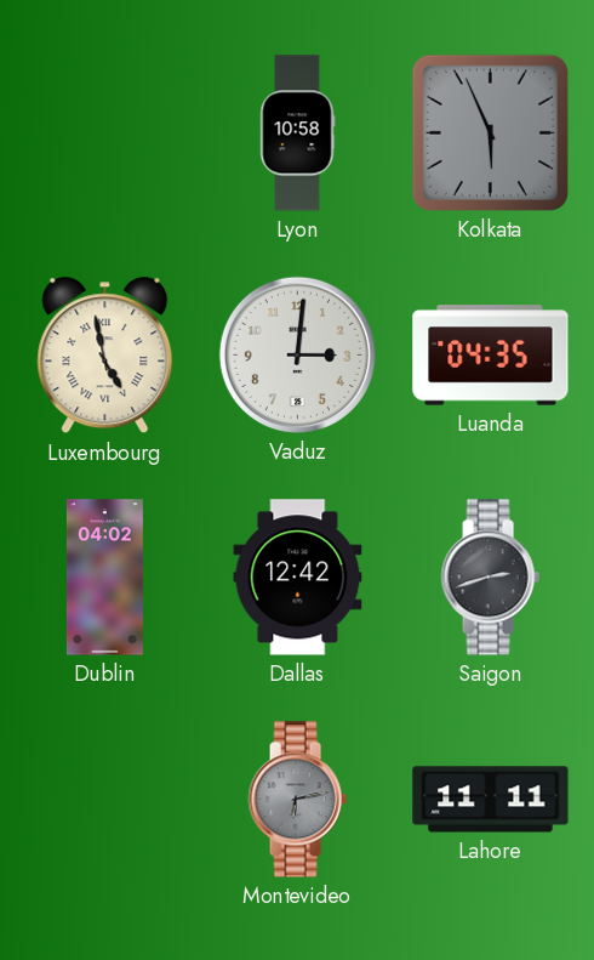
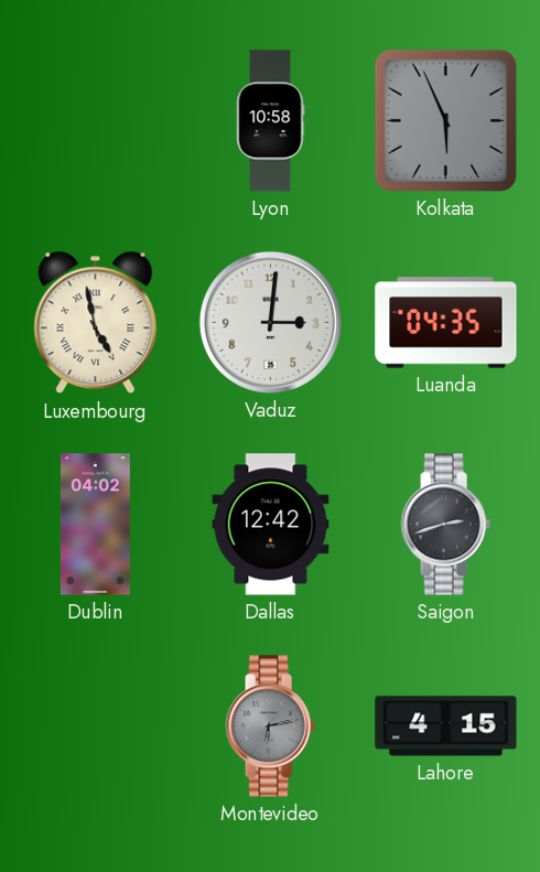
Lahore: 11:11 -> 4:15
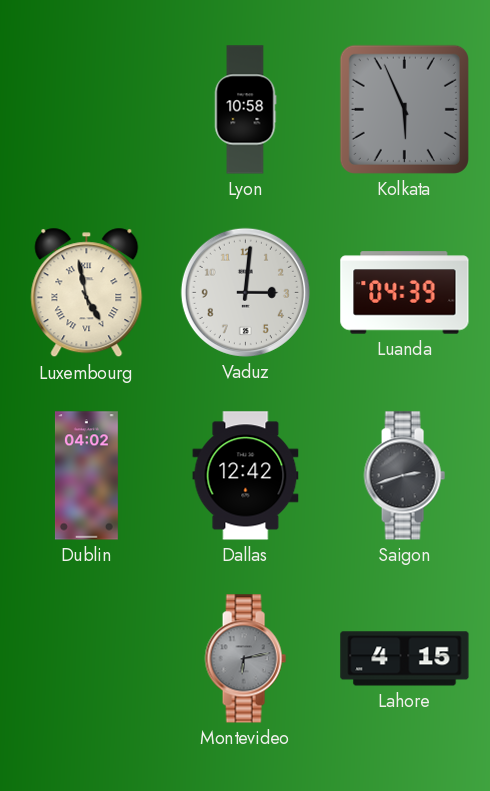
Luanda: 04:35 -> 04:39
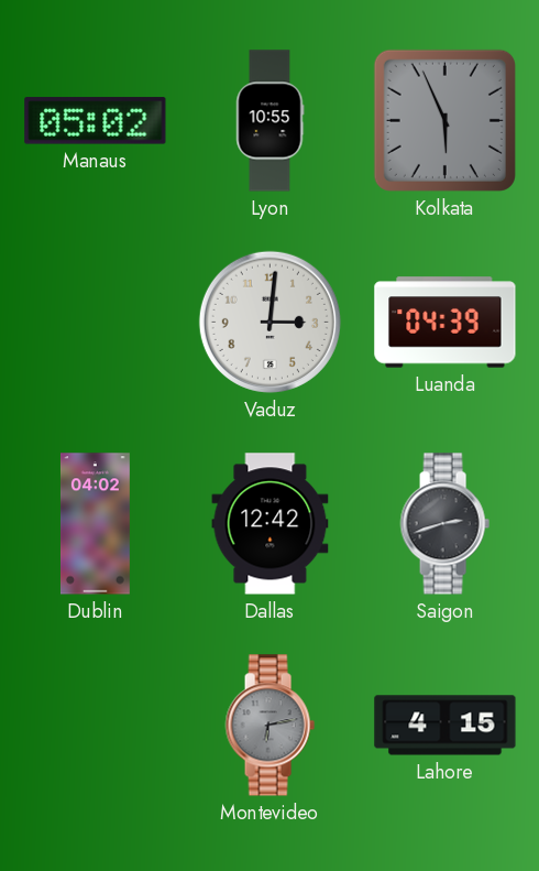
Manaus: none -> 05:02
Lyon: 10:58 -> 10:55
Luxembourg: 4:58 -> none
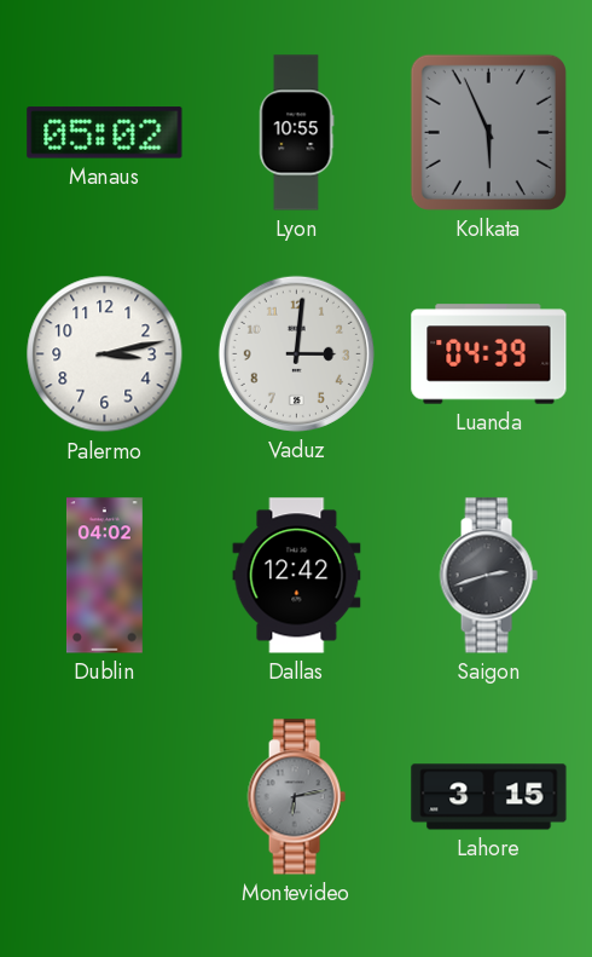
Palermo: none -> 3:13
Lahore: 4:15 -> 3:15
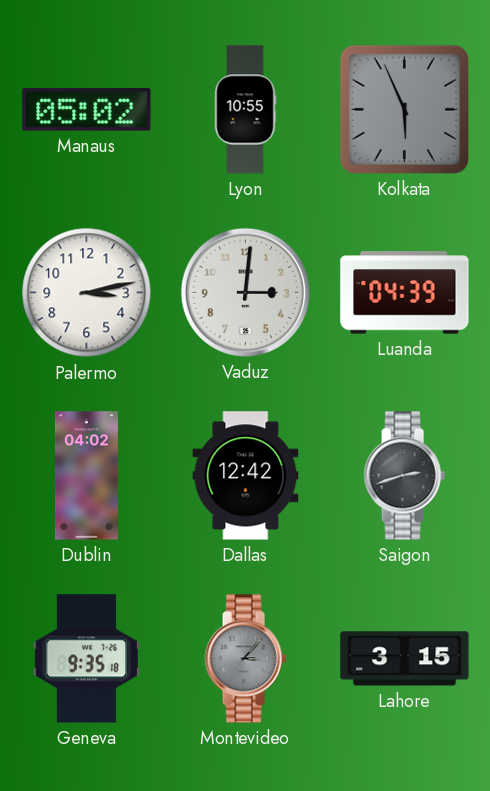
Geneva: none -> 9:35
Montevideo: 6:13 -> 3:07
